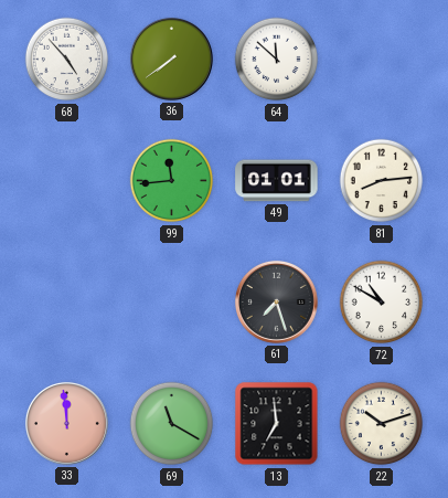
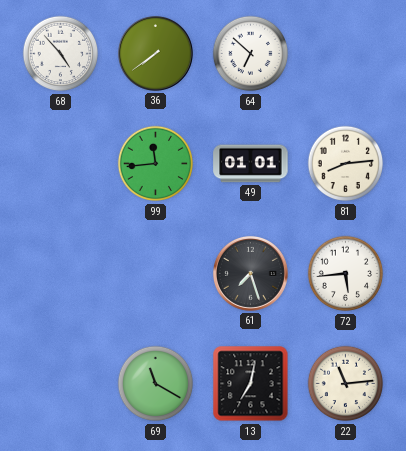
64: 11:52 -> 6:52
72: 10:50 -> 5:44
33: 11:59 -> none
13: 6:59 -> 7:02
22: 10:12 -> 11:14
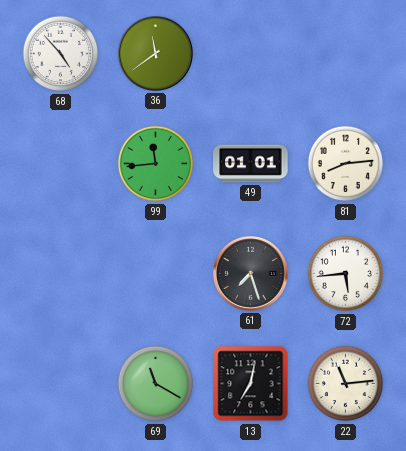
36: 7:39 -> 11:39
64: 6:52 -> none
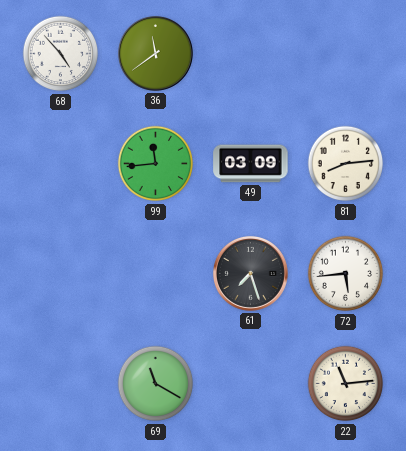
49: 01:01 -> 03:09
13: 7:02 -> none
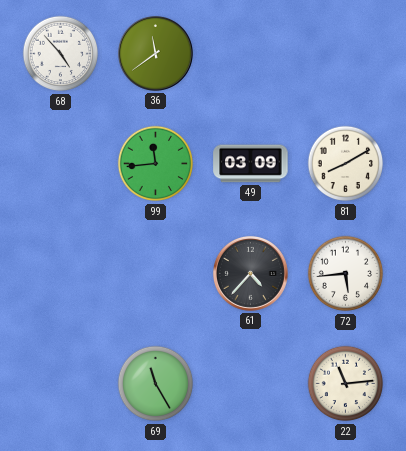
81: 8:14 -> 8:10
61: 7:27 -> 4:37
69: 11:20 -> 11:25
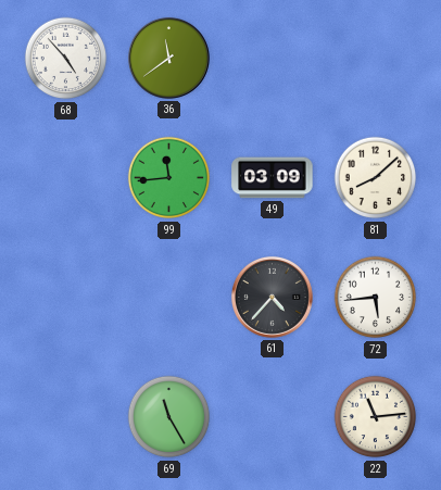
81: 8:10 -> 8:08
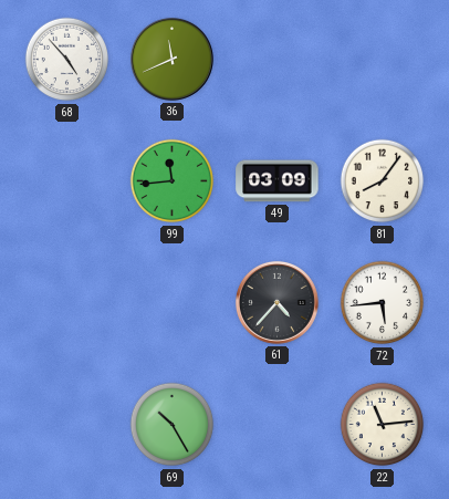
36: 11:39 -> 11:41
81: 8:08 -> 8:06
69: 11:25 -> 10:25
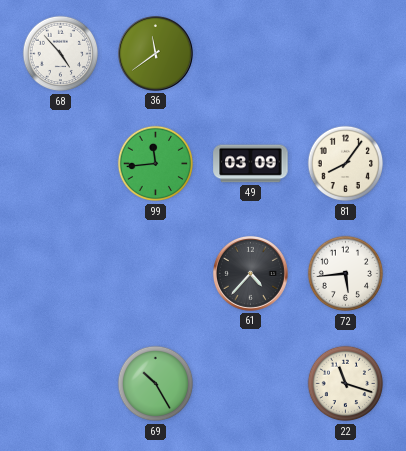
36: 11:41 -> 11:39
22: 11:14 -> 11:18
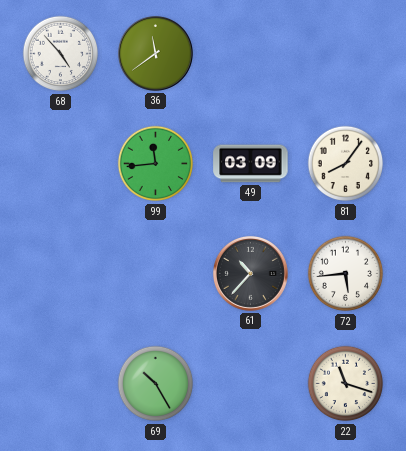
61: 4:37 -> 10:37
